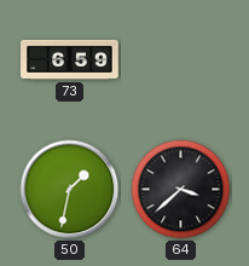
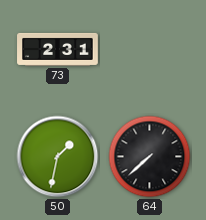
73: 6:59 -> 2:31
64: 3:38 -> 7:38
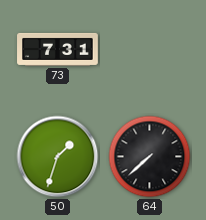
73: 2:31 -> 7:31
50: 1:32 -> 1:33
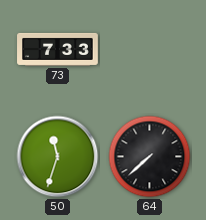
73: 7:31 -> 7:33
50: 1:33 -> 11:33
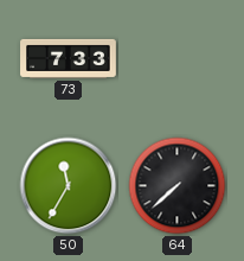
50: 11:33 -> 11:35
